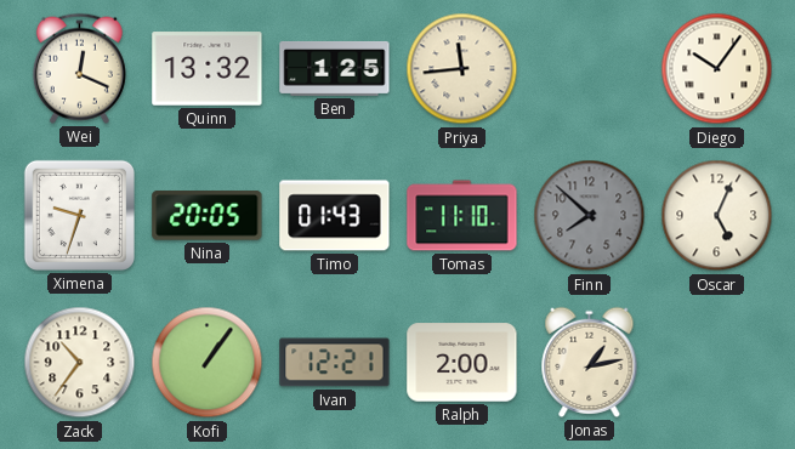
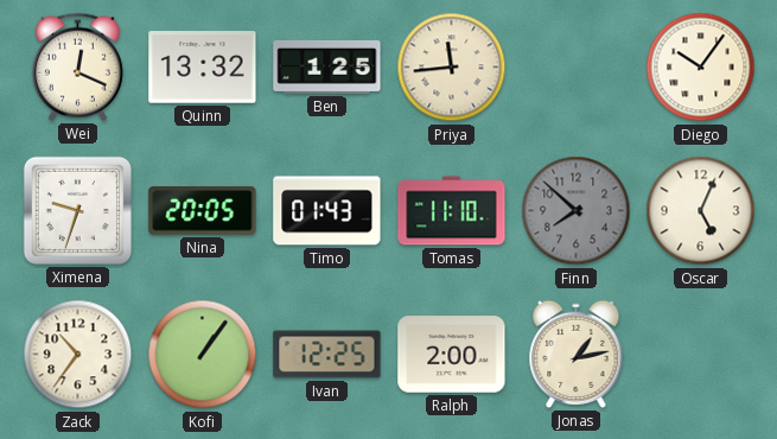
Ivan: 12:21 -> 12:25
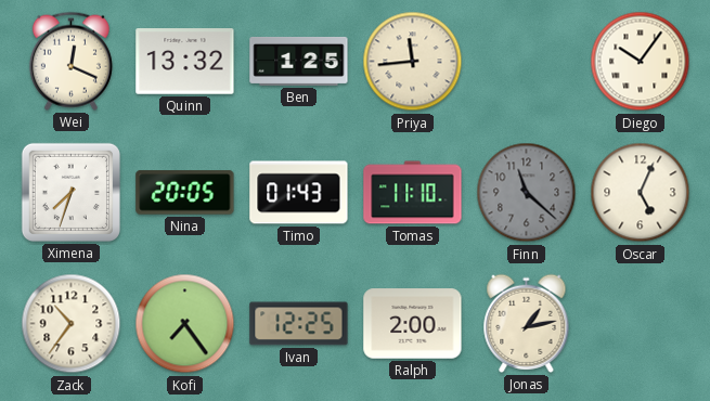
Ximena: 9:33 -> 7:33
Finn: 7:52 -> 11:22
Kofi: 1:06 -> 7:24
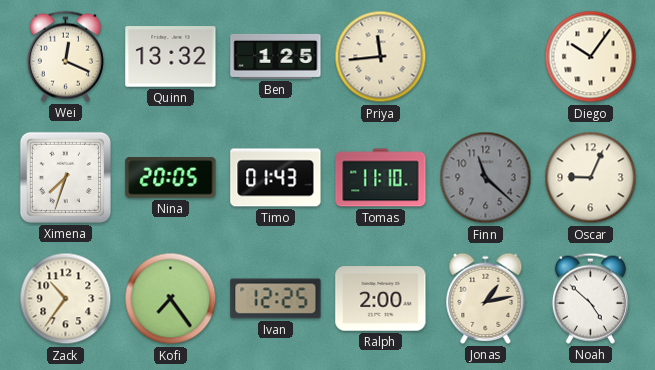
Oscar: 5:04 -> 9:04
Noah: none -> 4:52
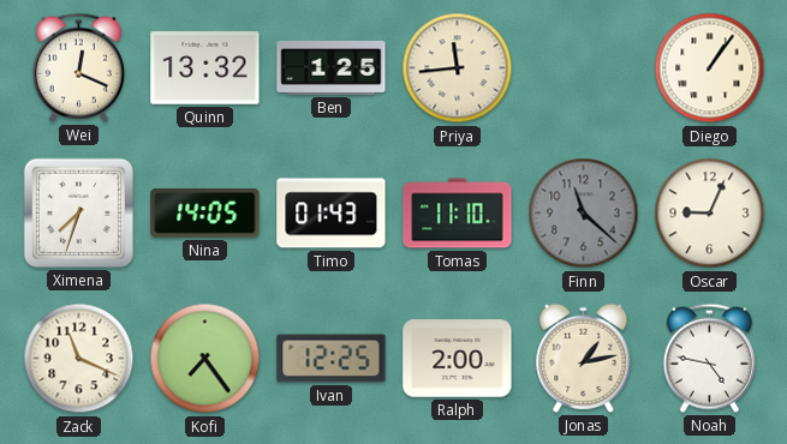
Diego: 10:06 -> 1:06
Nina: 20:05 -> 14:05
Zack: 10:36 -> 11:19
Noah: 4:52 -> 4:47
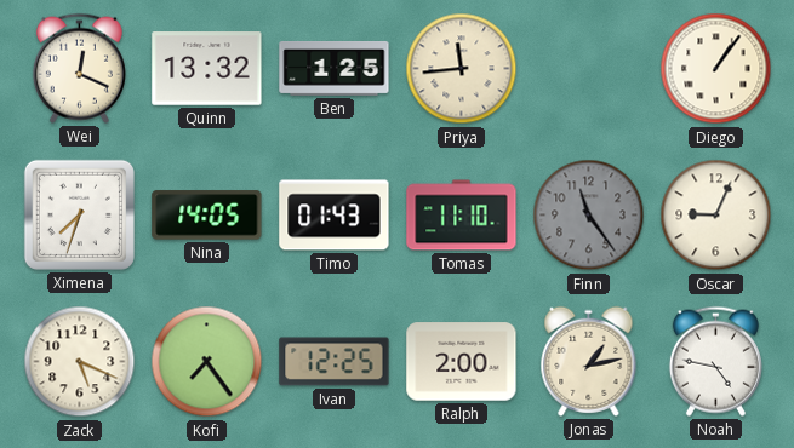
Finn: 11:22 -> 11:24
Zack: 11:19 -> 5:19
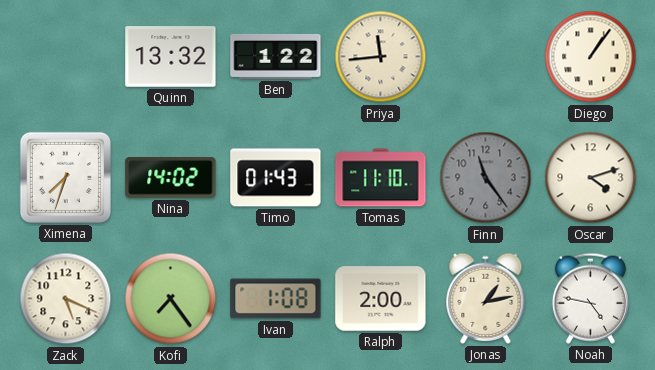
Wei: 12:19 -> none
Ben: 1:25 -> 1:22
Nina: 14:05 -> 14:02
Oscar: 9:04 -> 4:12
Ivan: 12:25 -> 1:08
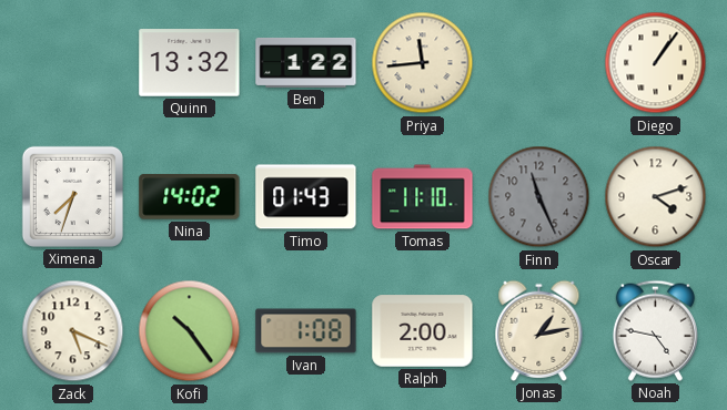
Finn: 11:24 -> 11:26
Kofi: 7:24 -> 10:24
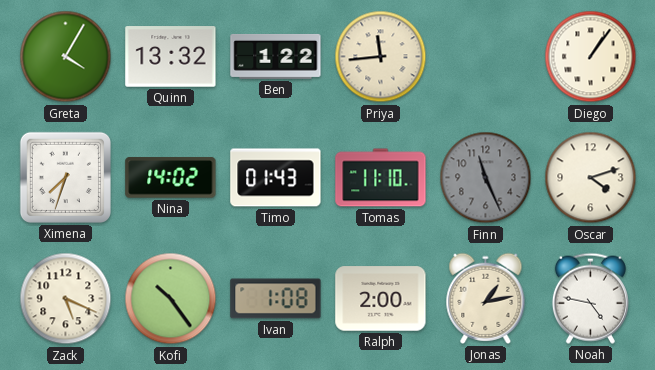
Greta: none -> 4:05
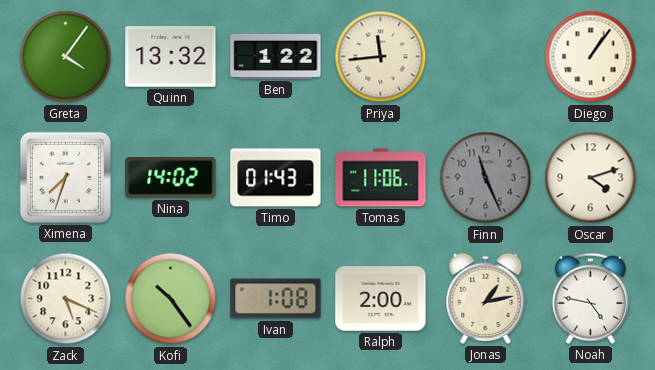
Greta: 4:05 -> 4:06
Tomas: 11:10 -> 11:06
